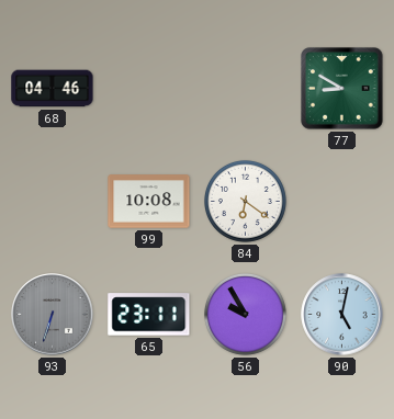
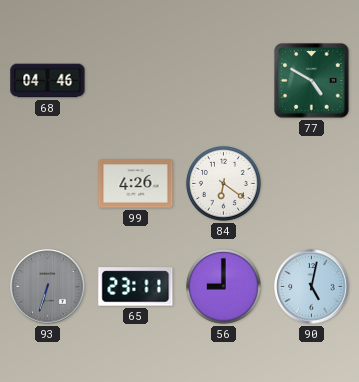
77: 8:50 -> 4:50
99: 10:08 -> 4:26
56: 9:55 -> 9:00
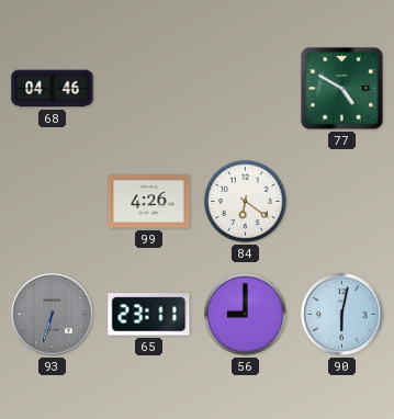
90: 5:02 -> 6:02
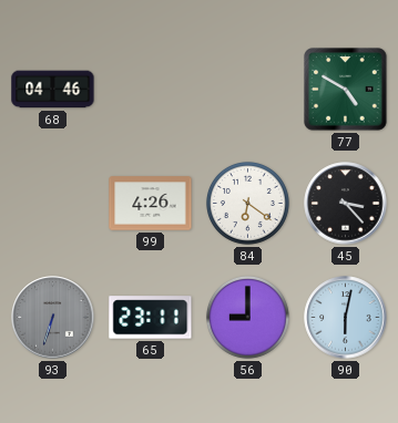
45: none -> 3:23
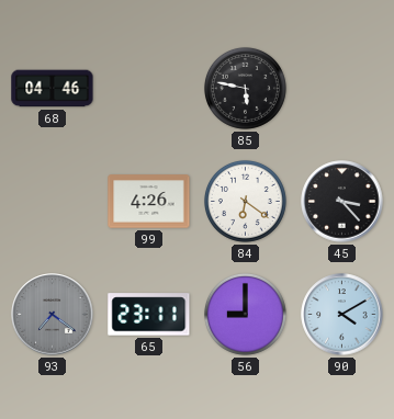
85: none -> 5:47
77: 4:50 -> none
93: 6:33 -> 7:21
90: 6:02 -> 4:10
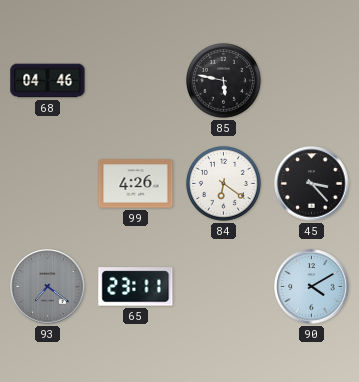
56: 9:00 -> none
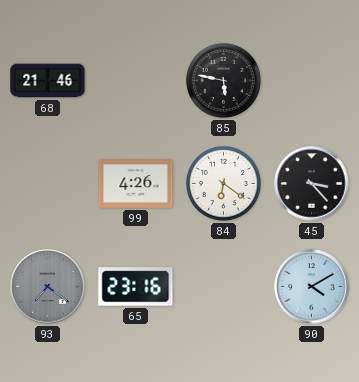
68: 04:46 -> 21:46
65: 23:11 -> 23:16
